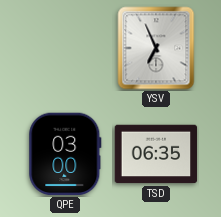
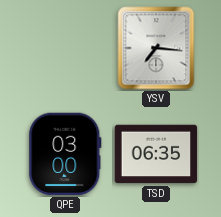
YSV: 6:56 -> 7:16
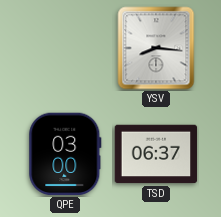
YSV: 7:16 -> 8:16
TSD: 06:35 -> 06:37
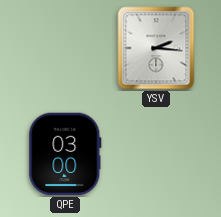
YSV: 8:16 -> 2:16
TSD: 06:37 -> none
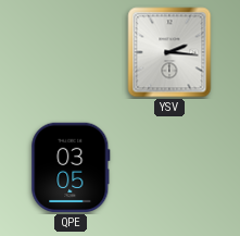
QPE: 03:00 -> 03:05
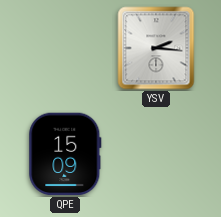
QPE: 03:05 -> 15:09
